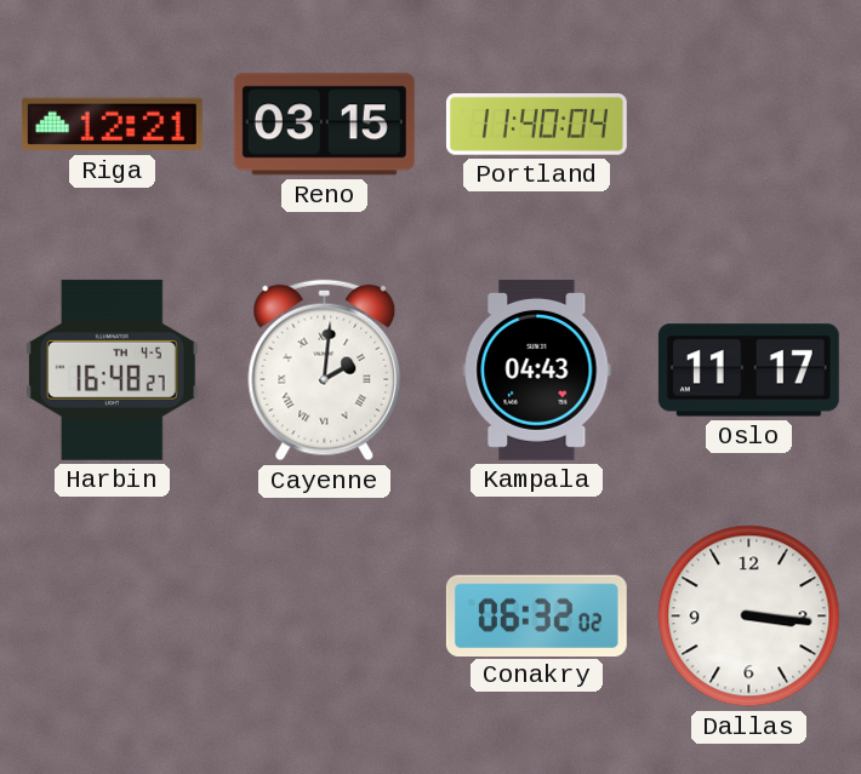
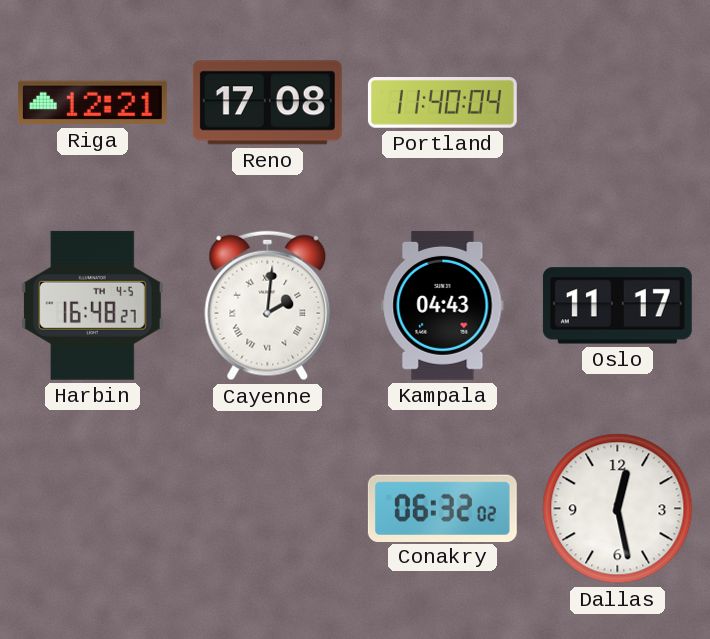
Reno: 03:15 -> 17:08
Dallas: 3:16 -> 12:28
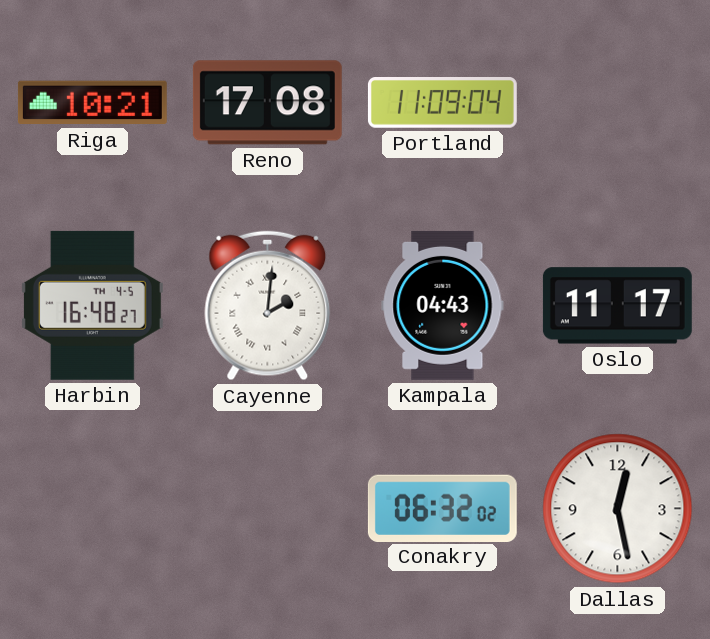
Riga: 12:21 -> 10:21
Portland: 11:40 -> 11:09
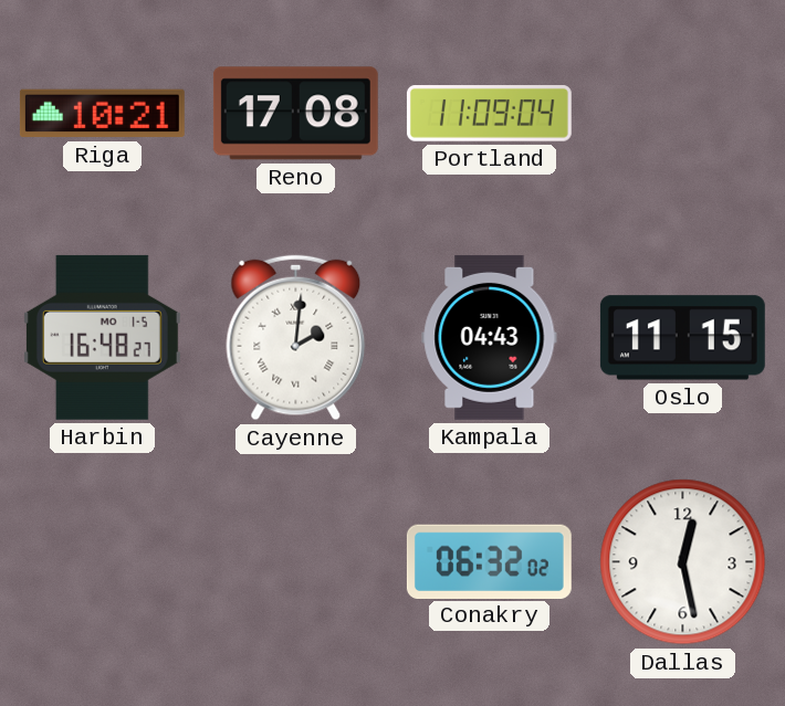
Harbin date: TH 4-5 -> MO 1-5
Oslo: 11:17 -> 11:15
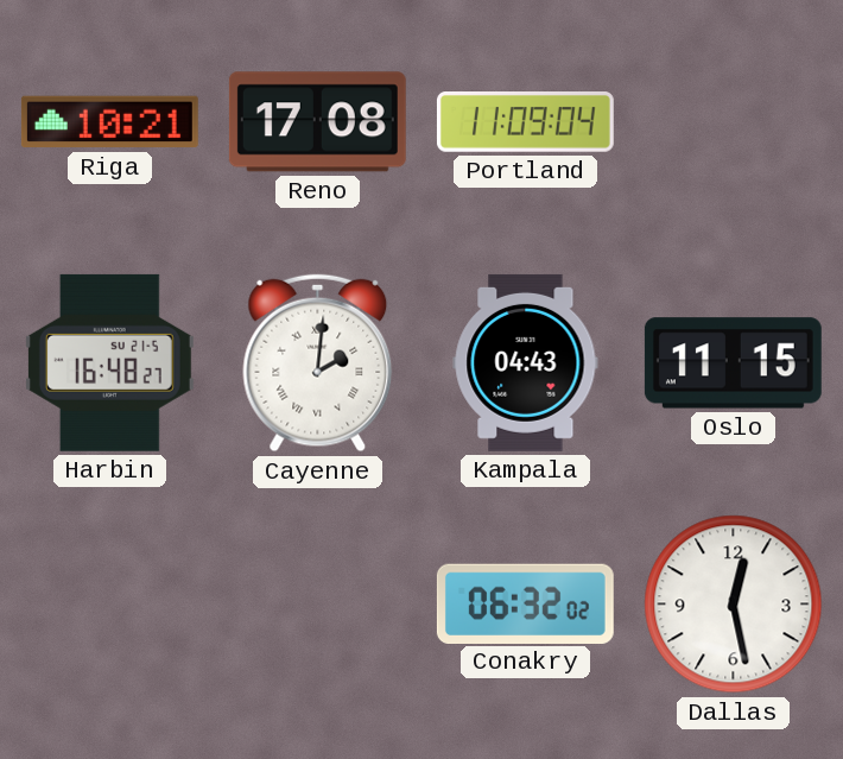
Harbin date: MO 1-5 -> SU 21-5
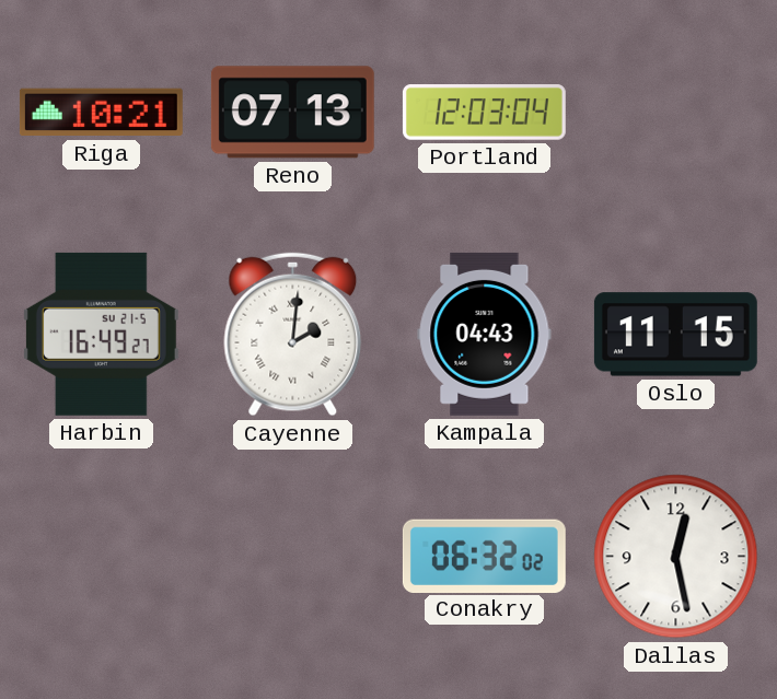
Reno: 17:08 -> 07:13
Portland: 11:09 -> 12:03
Harbin: 16:48 -> 16:49
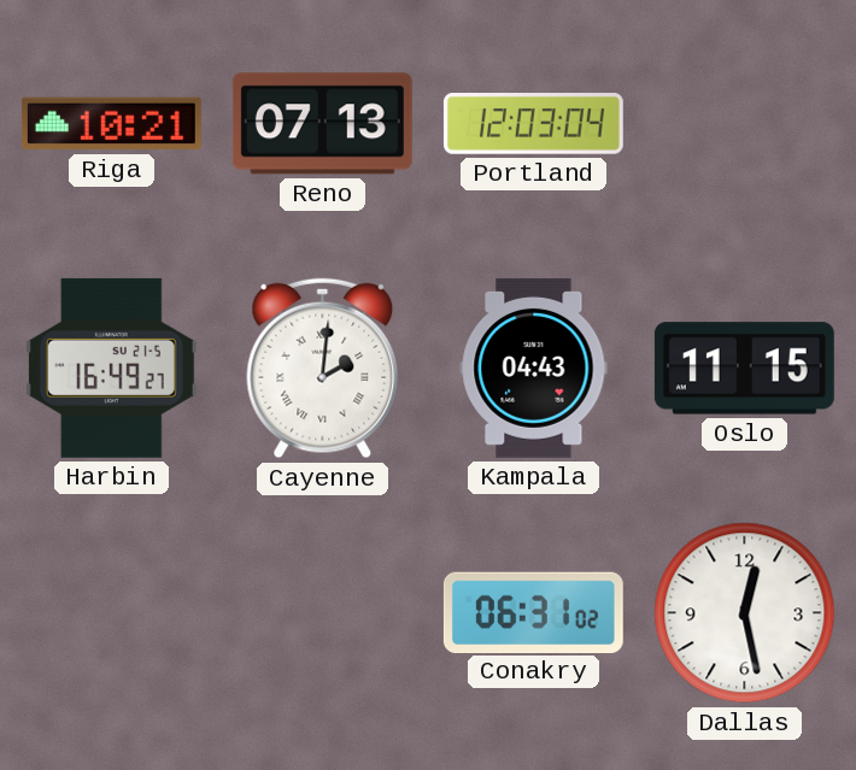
Conakry: 06:32 -> 06:31
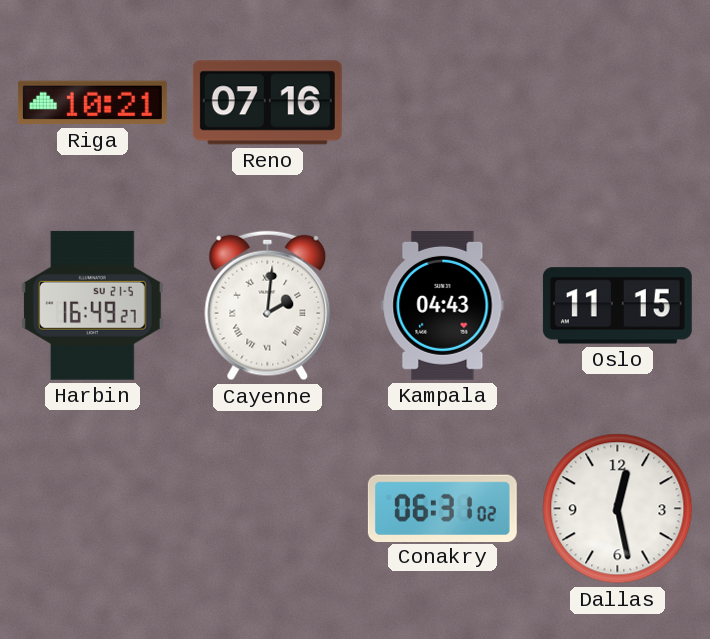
Reno: 07:13 -> 07:16
Portland: 12:03 -> none
